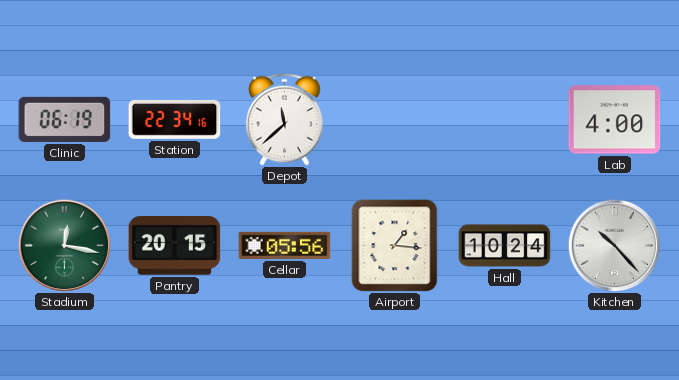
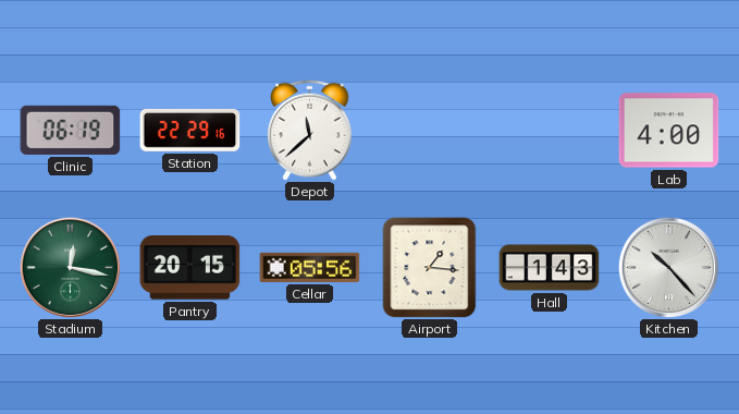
Station: 22:34 -> 22:29
Hall: 10:24 -> 1:43
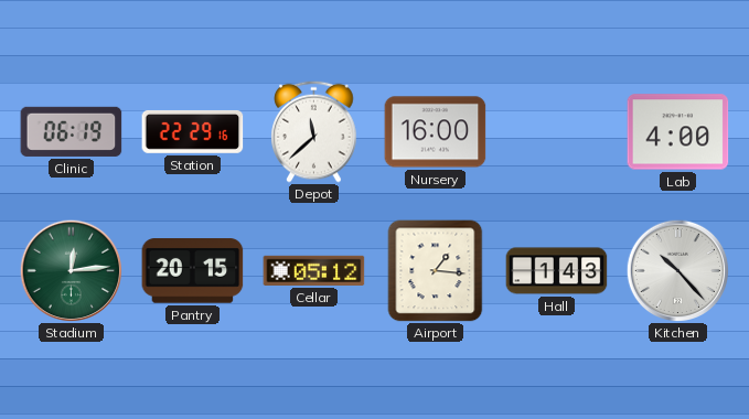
Nursery: none -> 16:00
Stadium: 12:17 -> 12:14
Cellar: 05:56 -> 05:12
